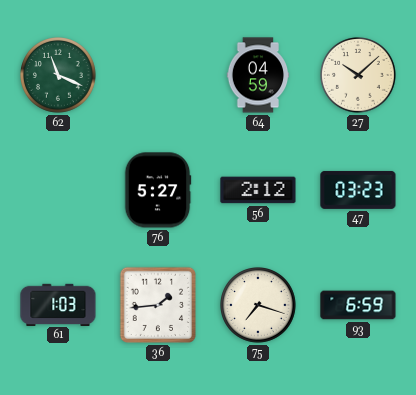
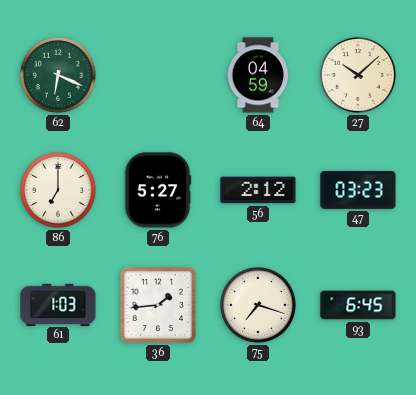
62: 11:19 -> 6:19
86: none -> 7:00
93: 6:59 -> 6:45
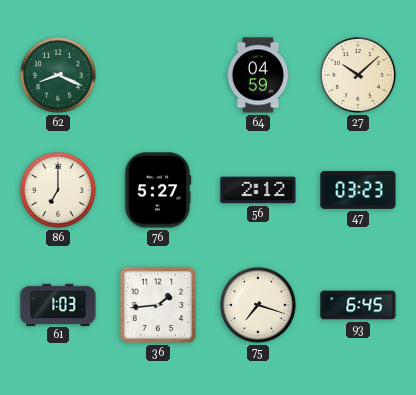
62: 6:19 -> 8:19
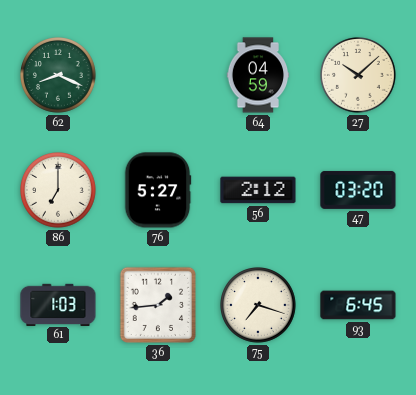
47: 03:23 -> 03:20
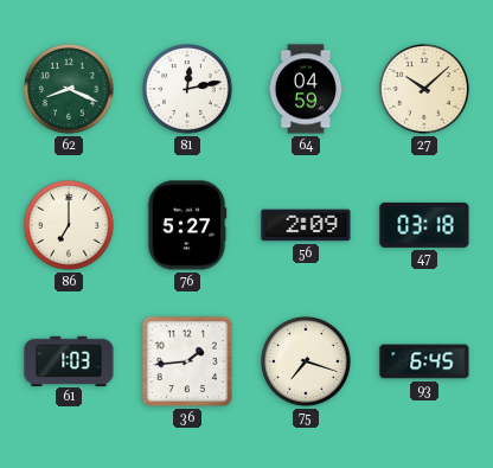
81: none -> 12:13
56: 2:12 -> 2:09
47: 03:20 -> 03:18
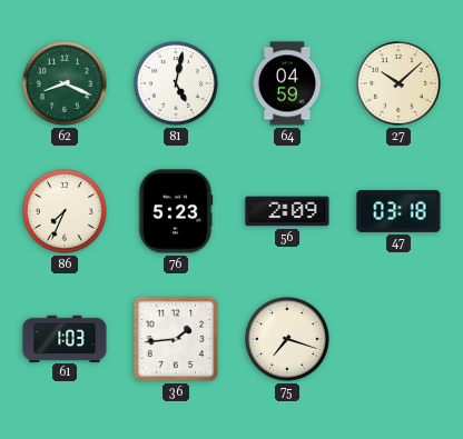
81: 12:13 -> 5:02
86: 7:00 -> 7:34
76: 5:27 -> 5:23
93: 6:45 -> none
